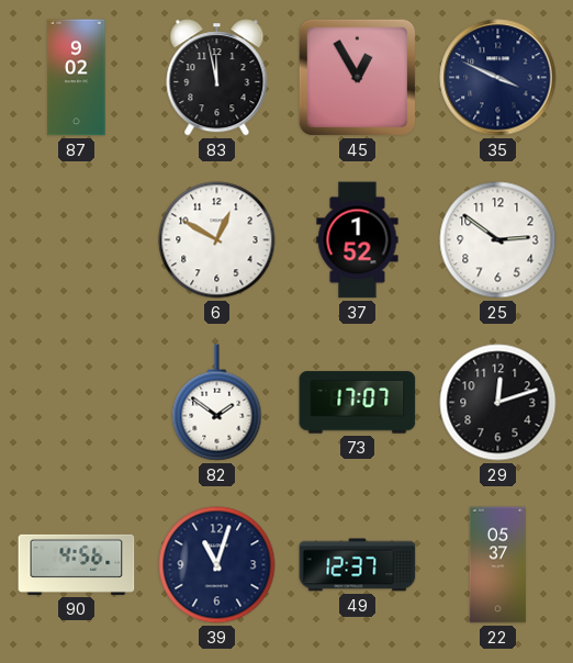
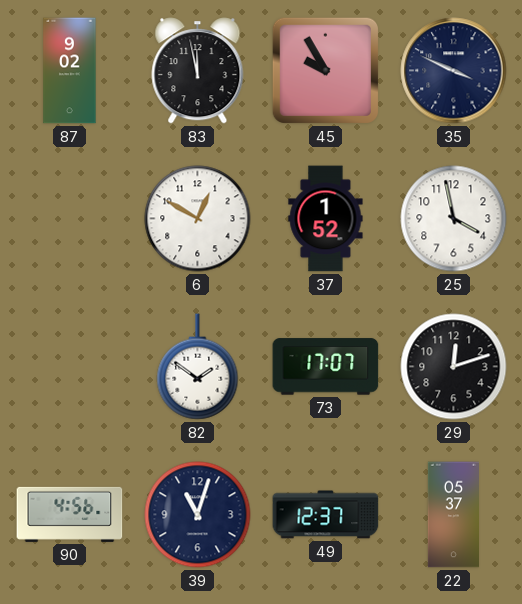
45: 12:55 -> 9:55
25: 2:51 -> 3:58
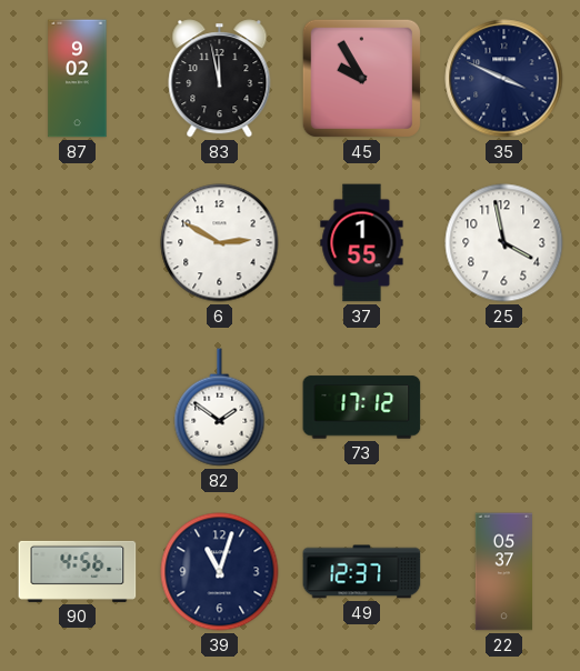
6: 12:50 -> 2:50
37: 1:52 -> 1:55
73: 17:07 -> 17:12
29: 12:12 -> none
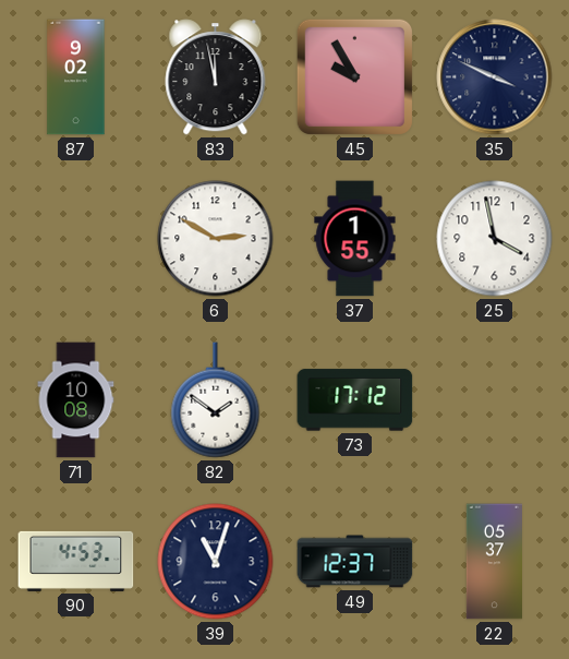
71: none -> 10:08
90: 4:56 -> 4:53
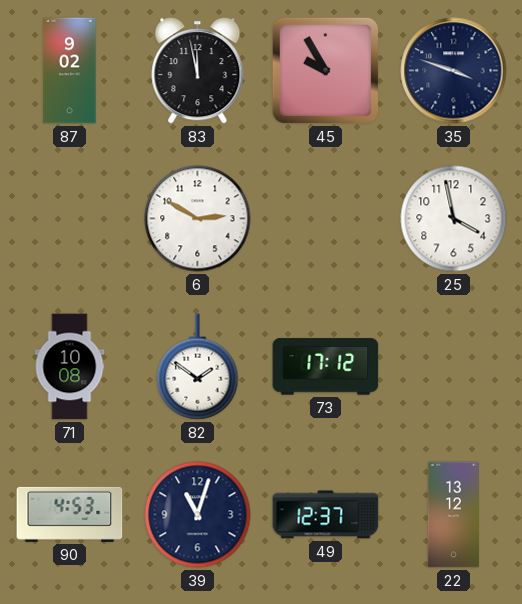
35: 3:49 -> 3:48
37: 1:55 -> none
22: 05:37 -> 13:12
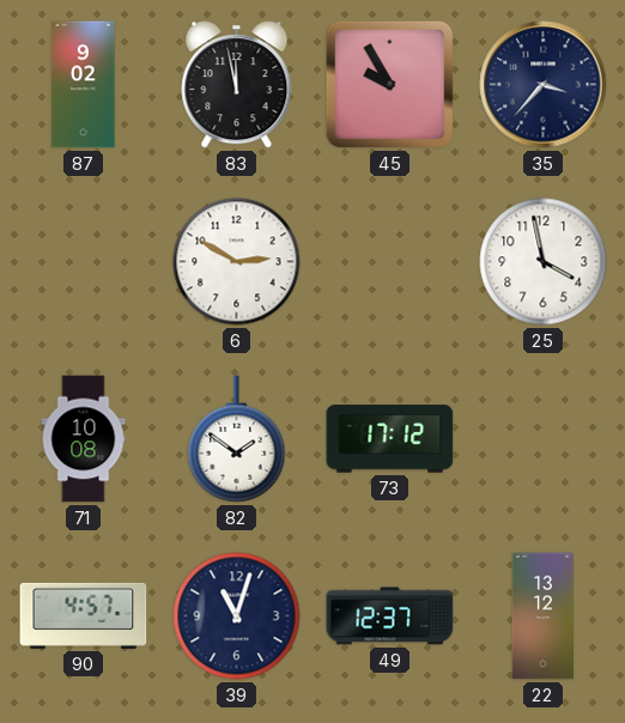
35: 3:48 -> 3:37
90: 4:53 -> 4:57
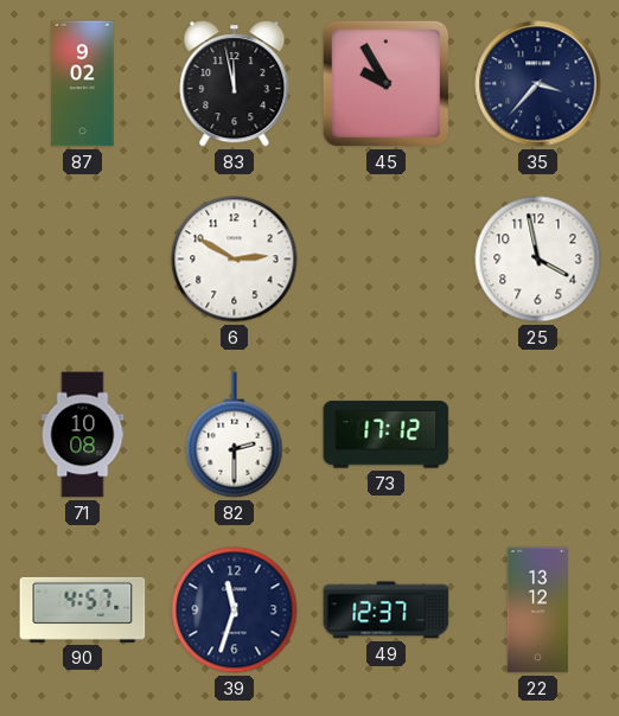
82: 1:51 -> 2:30
39: 11:03 -> 11:33
